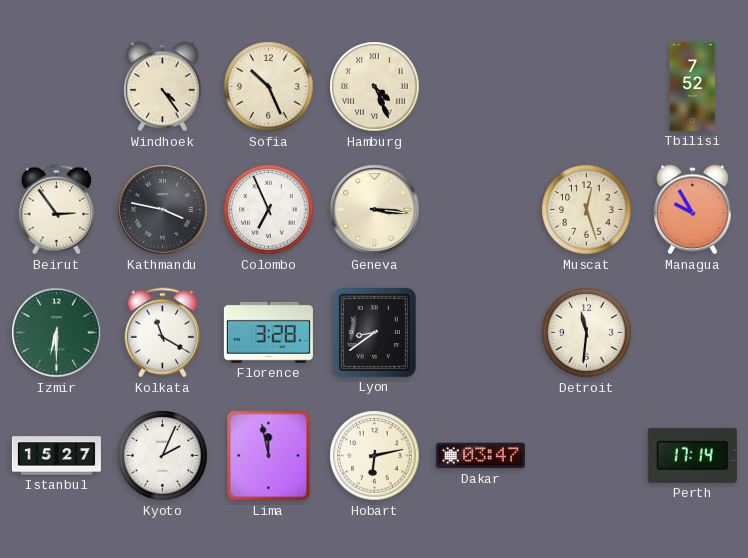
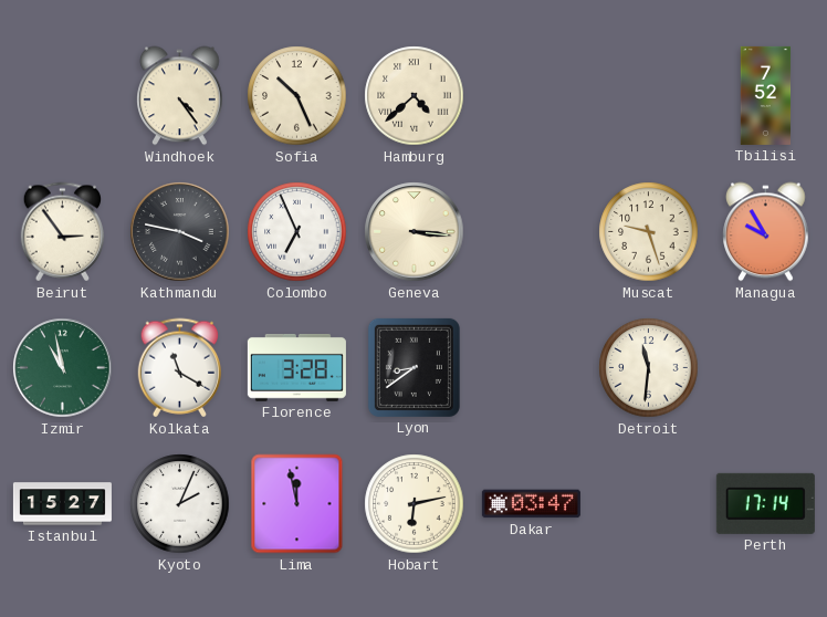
Hamburg: 4:26 -> 4:38
Muscat: 12:27 -> 9:27
Izmir: 6:30 -> 10:58
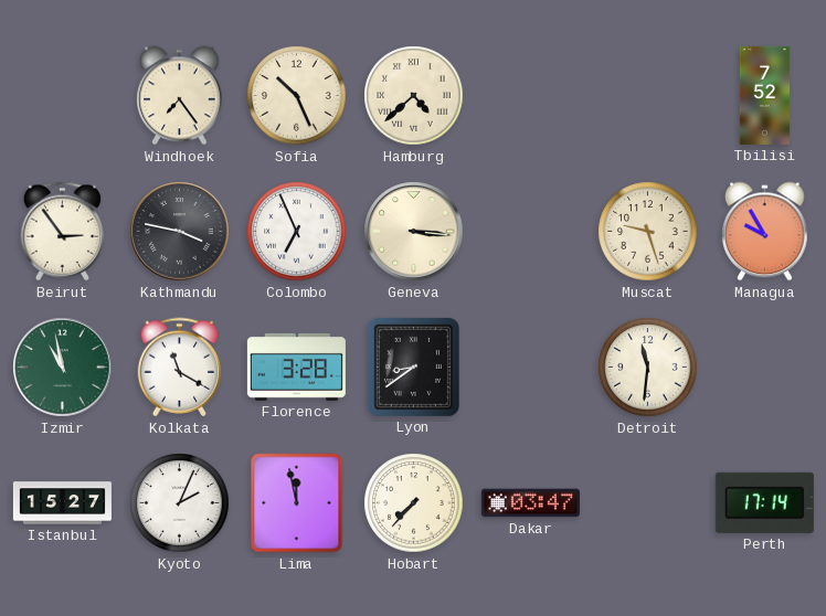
Windhoek: 4:24 -> 7:24
Hobart: 6:13 -> 7:37
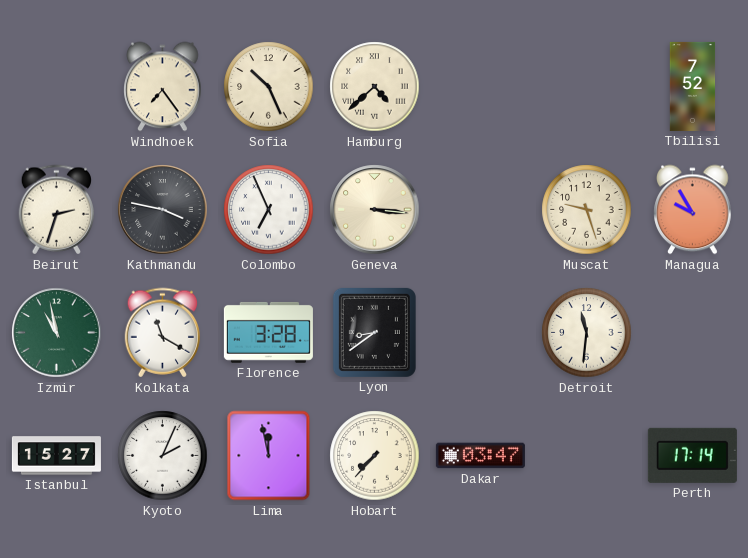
Beirut: 2:54 -> 2:33
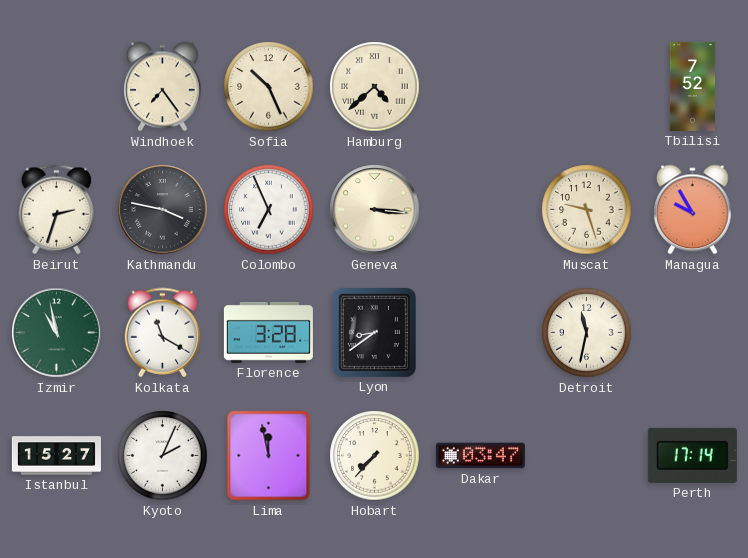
Detroit: 11:31 -> 11:32
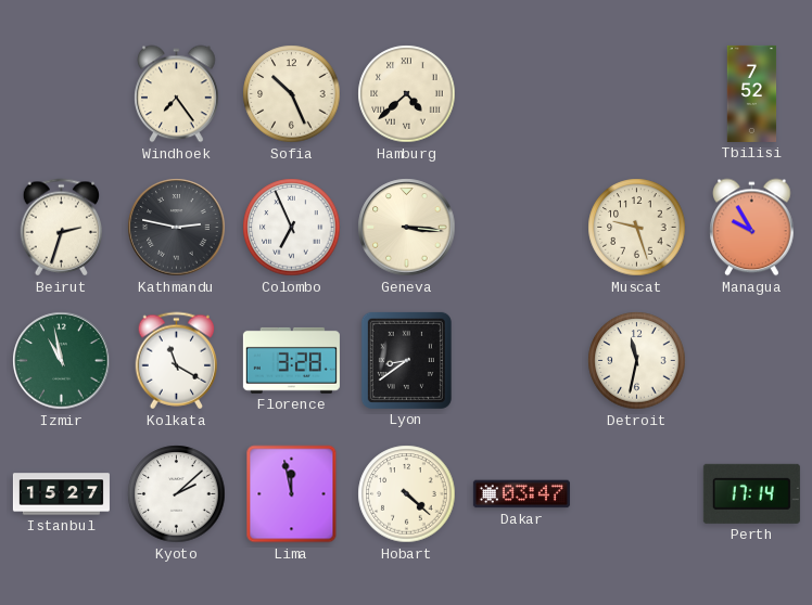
Kathmandu: 3:47 -> 2:47
Kyoto: 2:04 -> 2:08
Hobart: 7:37 -> 4:22
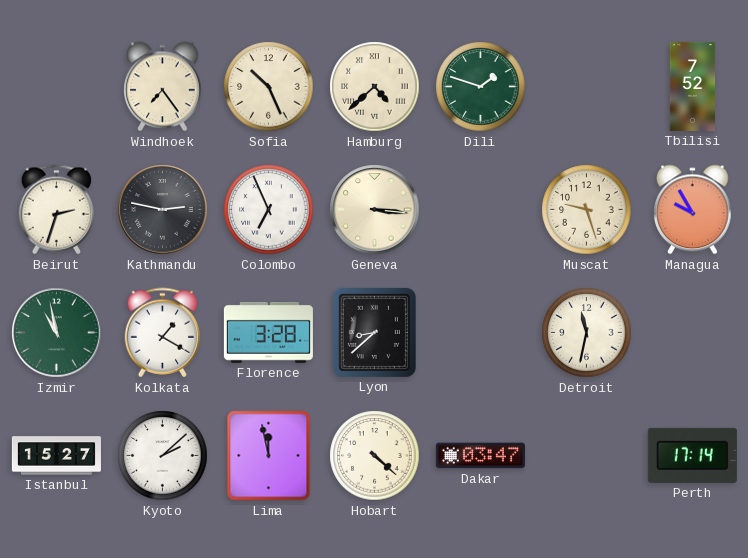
Dili: none -> 1:48
Kolkata: 11:20 -> 1:20
Lyon: 8:39 -> 8:38
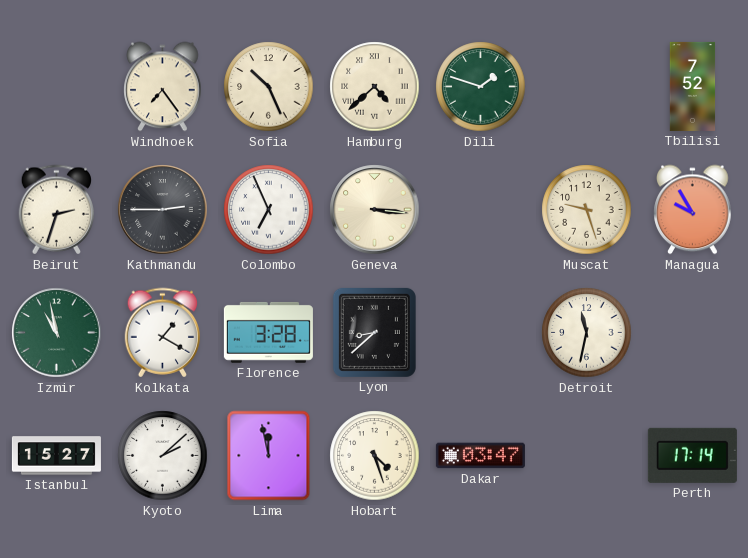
Kathmandu: 2:47 -> 2:45
Hobart: 4:22 -> 4:27
